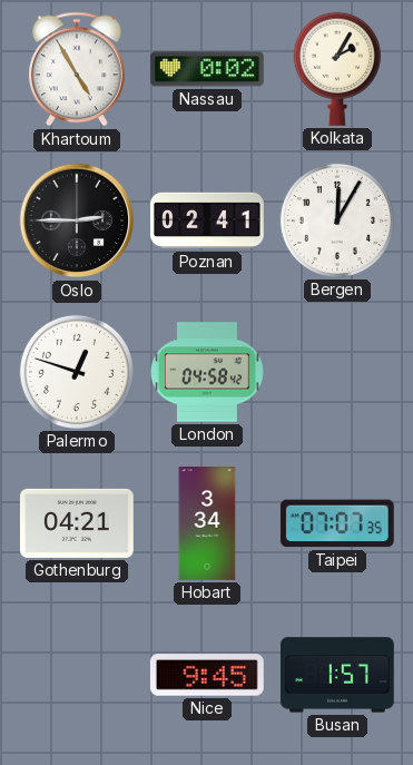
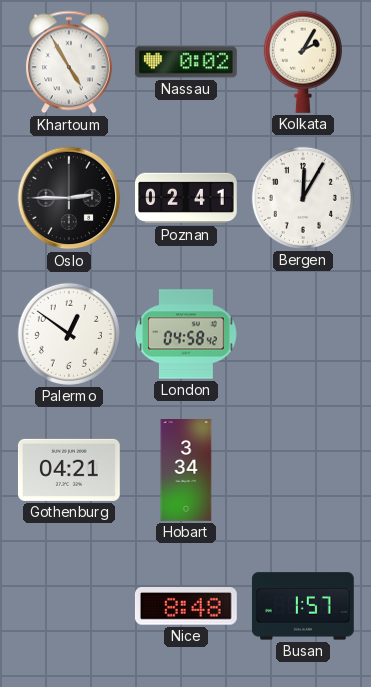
Palermo: 12:48 -> 12:51
Taipei: 07:07 -> none
Nice: 9:45 -> 8:48
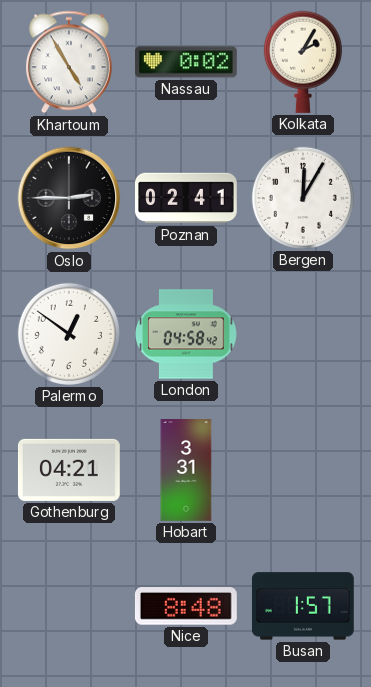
Hobart: 3:34 -> 3:31
